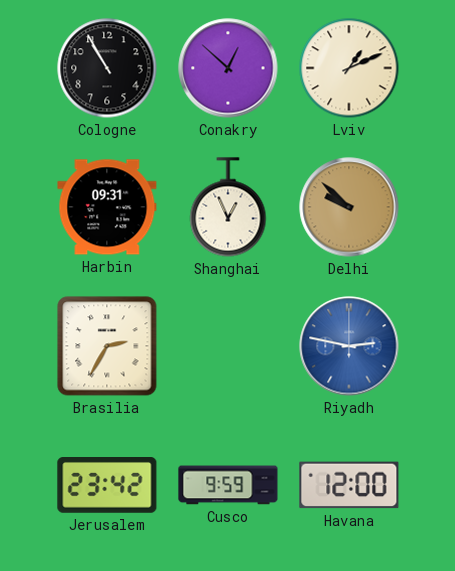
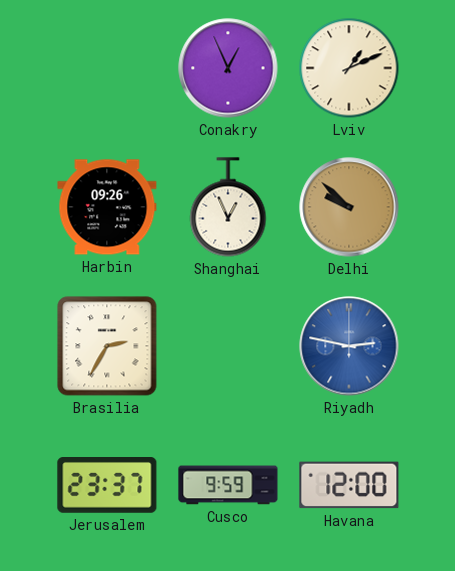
Cologne: 10:55 -> none
Conakry: 12:52 -> 12:56
Harbin: 09:31 -> 09:26
Jerusalem: 23:42 -> 23:37
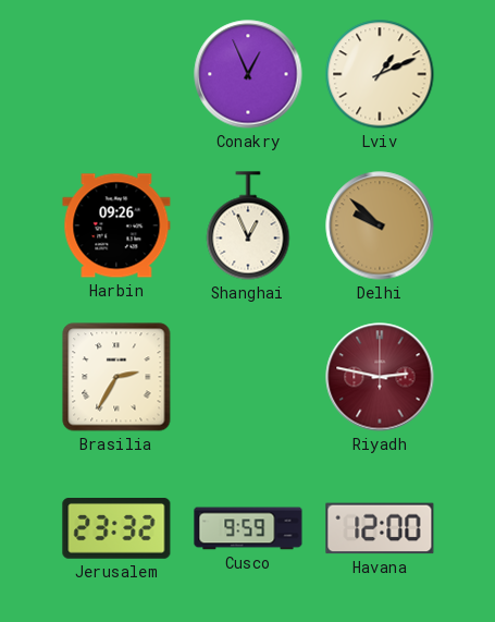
Riyadh dial: blue -> burgundy
Jerusalem: 23:37 -> 23:32
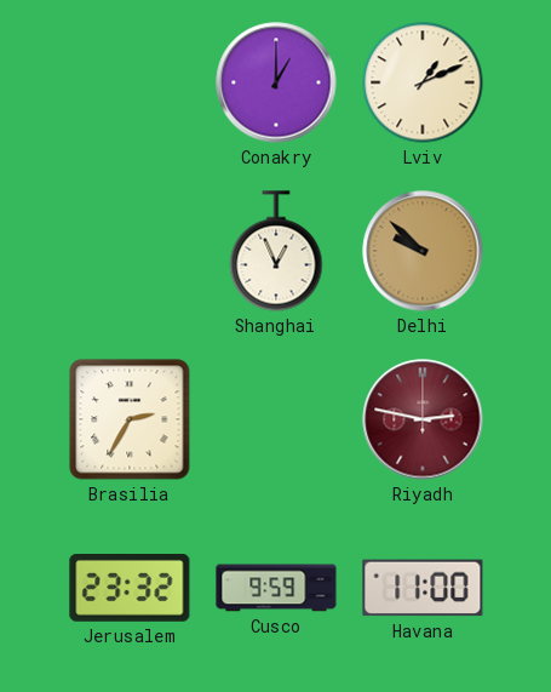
Conakry: 12:56 -> 1:00
Harbin: 09:26 -> none
Havana: 12:00 -> 11:00
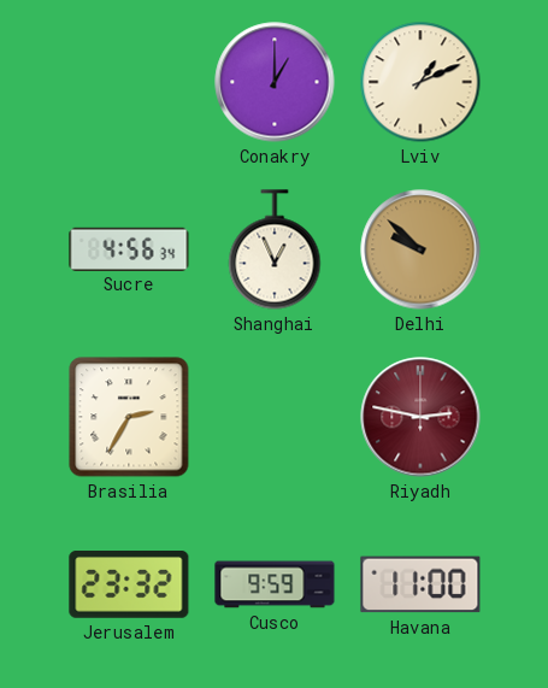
Sucre: none -> 4:56
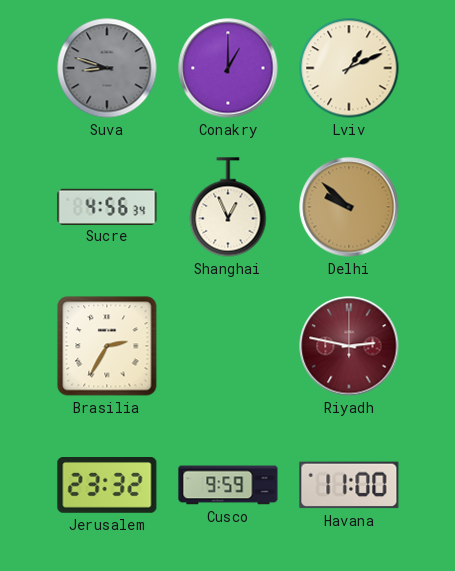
Suva: none -> 8:48
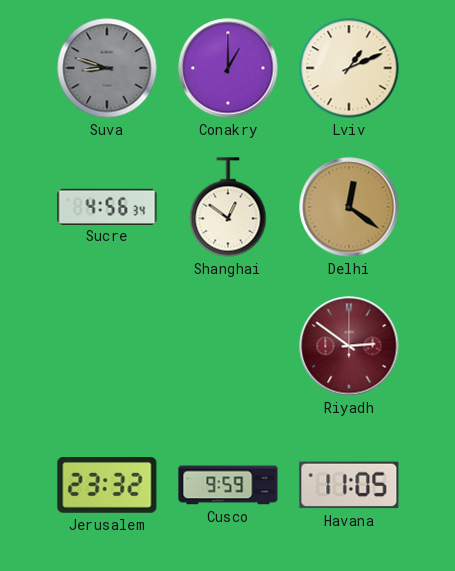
Shanghai: 12:56 -> 12:51
Delhi: 9:52 -> 12:21
Brasilia: 2:35 -> none
Riyadh: 2:47 -> 2:51
Havana: 11:00 -> 11:05
